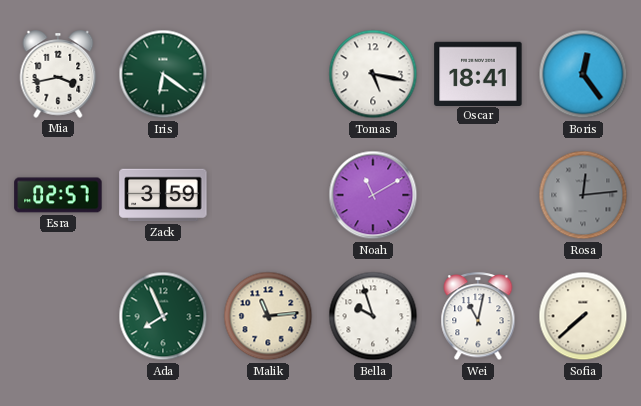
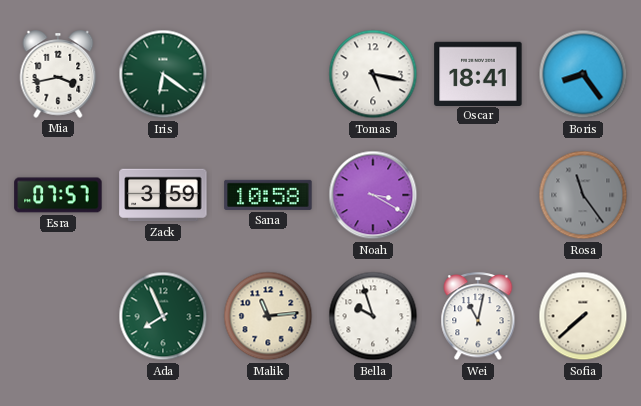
Boris: 12:24 -> 8:24
Esra: 02:57 -> 07:57
Sana: none -> 10:58
Noah: 11:10 -> 3:20
Rosa: 12:14 -> 11:24
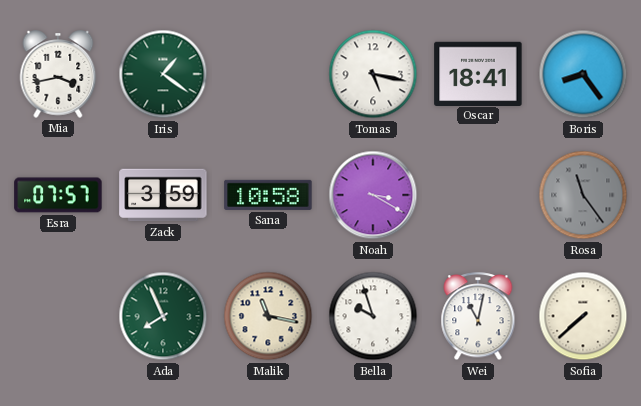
Iris: 6:21 -> 1:21
Malik: 11:14 -> 11:17
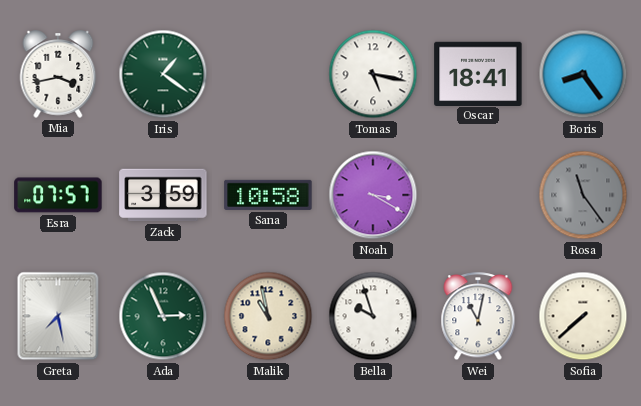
Greta: none -> 7:28
Ada: 7:56 -> 2:56
Malik: 11:17 -> 10:58
